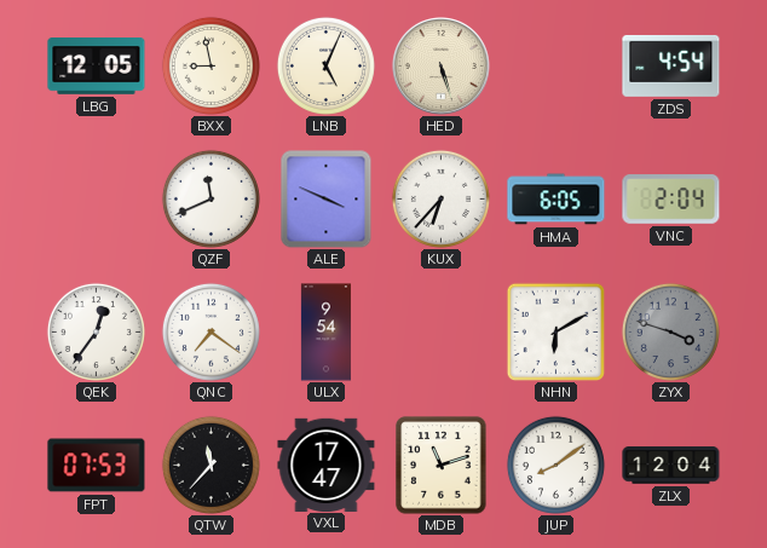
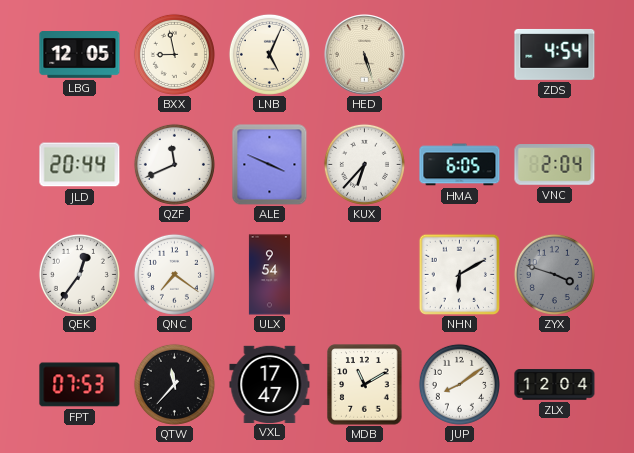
JLD: none -> 20:44
MDB: 11:12 -> 11:10
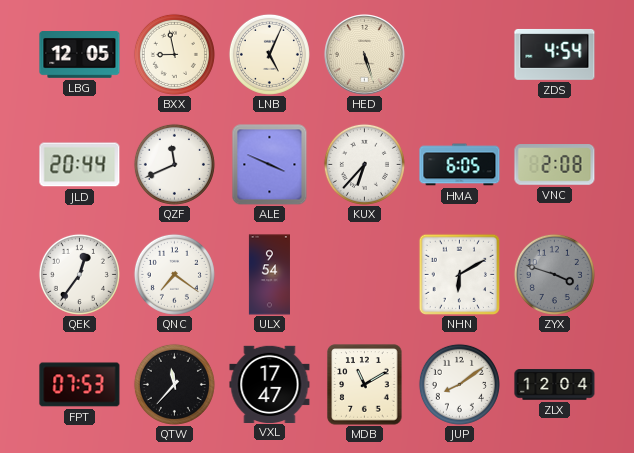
VNC: 2:04 -> 2:08
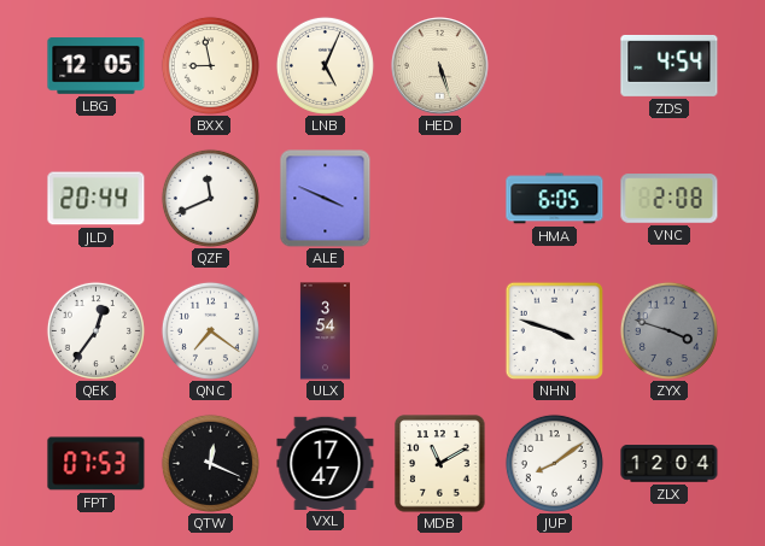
KUX: 6:37 -> none
ULX: 9:54 -> 3:54
NHN: 6:10 -> 3:48
QTW: 11:37 -> 12:19
